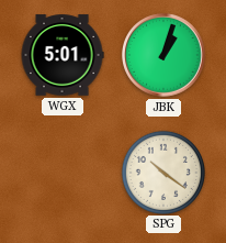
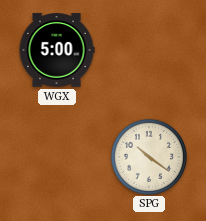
WGX: 5:01 -> 5:00
JBK: 1:03 -> none
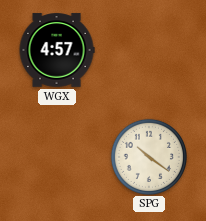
WGX: 5:00 -> 4:57
